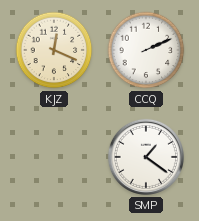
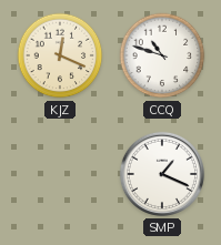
CCQ: 2:11 -> 10:48
SMP: 1:21 -> 1:19
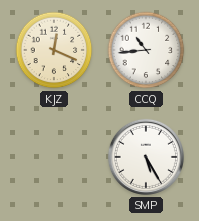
CCQ: 10:48 -> 10:44
SMP: 1:19 -> 5:25
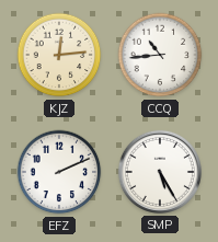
KJZ: 12:19 -> 12:14
EFZ: none -> 2:11
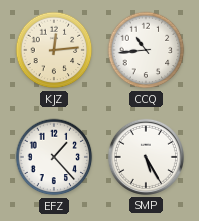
EFZ: 2:11 -> 1:23
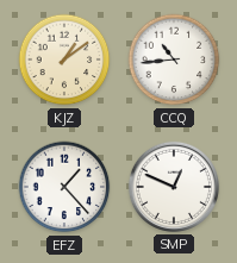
KJZ: 12:14 -> 1:09
SMP: 5:25 -> 12:49
